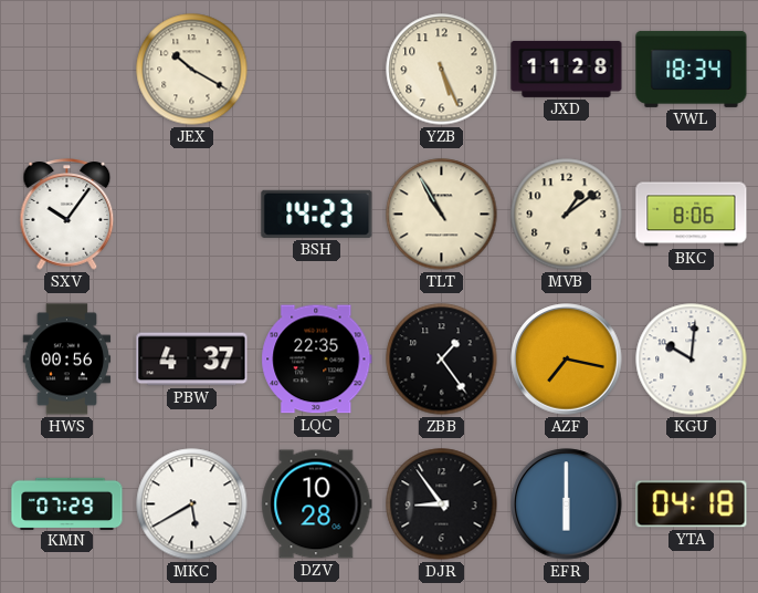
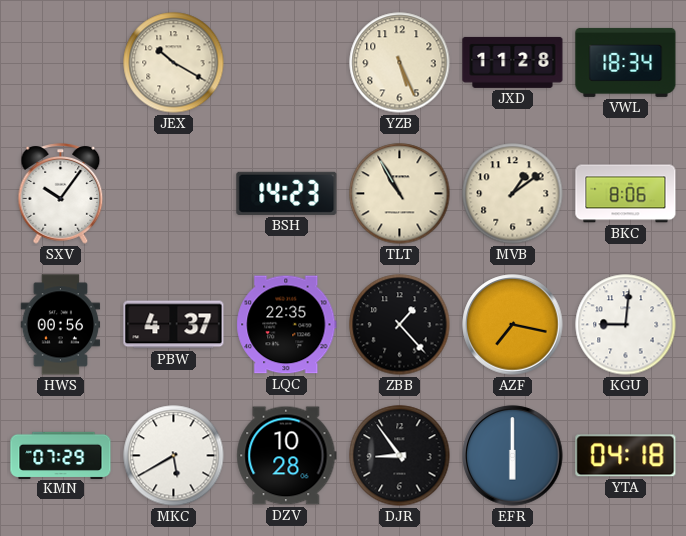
ZBB: 1:24 -> 1:23
KGU: 10:01 -> 9:01
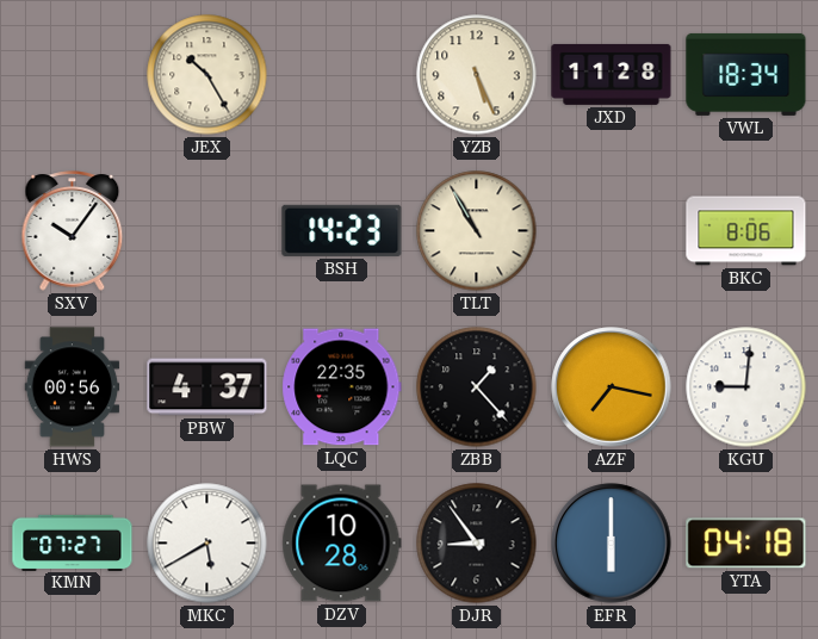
JEX: 10:20 -> 10:25
MVB: 1:09 -> none
KMN: 07:29 -> 07:27
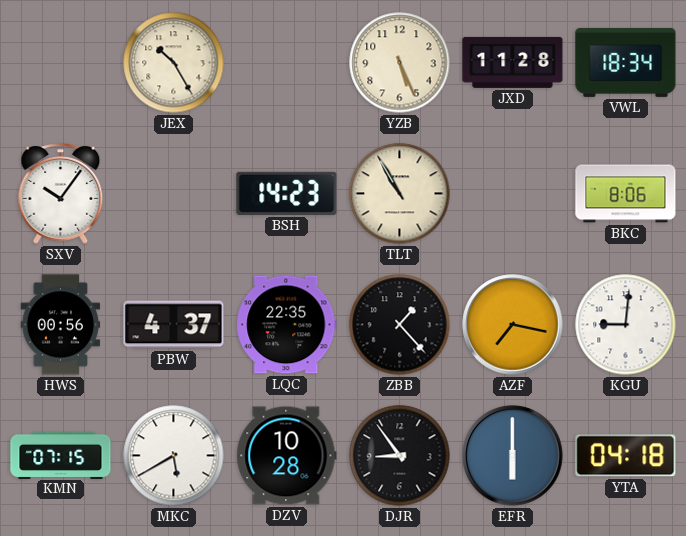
KMN: 07:27 -> 07:15
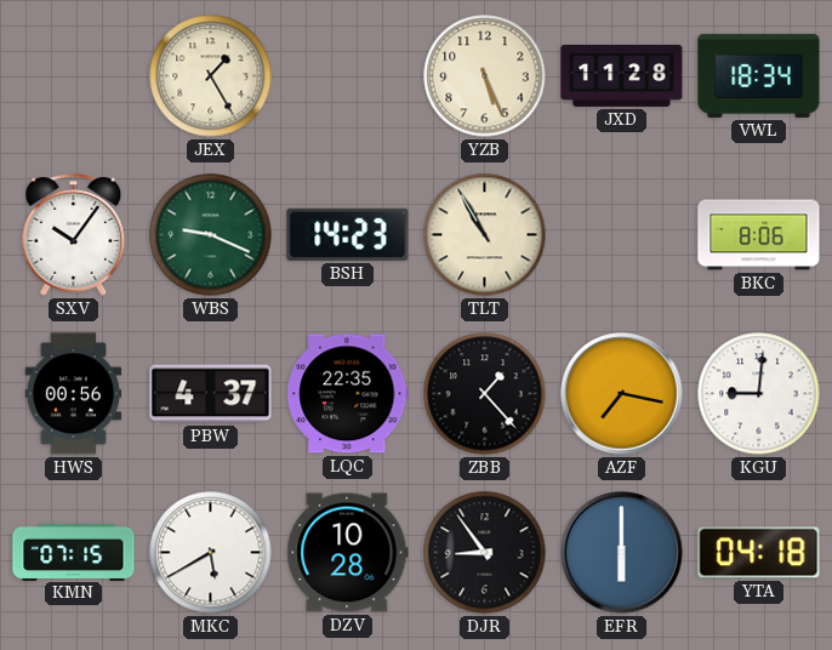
JEX: 10:25 -> 1:25
WBS: none -> 9:19
